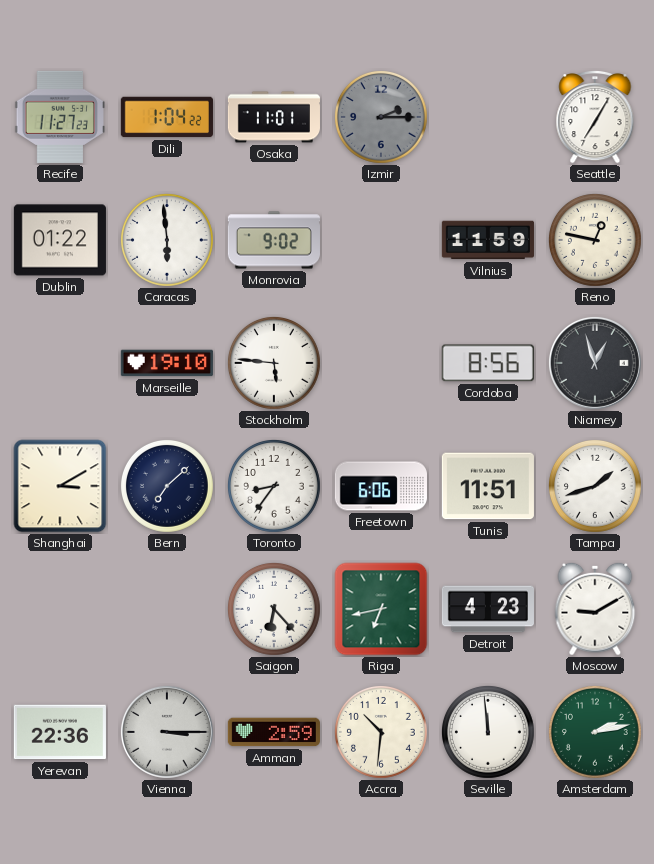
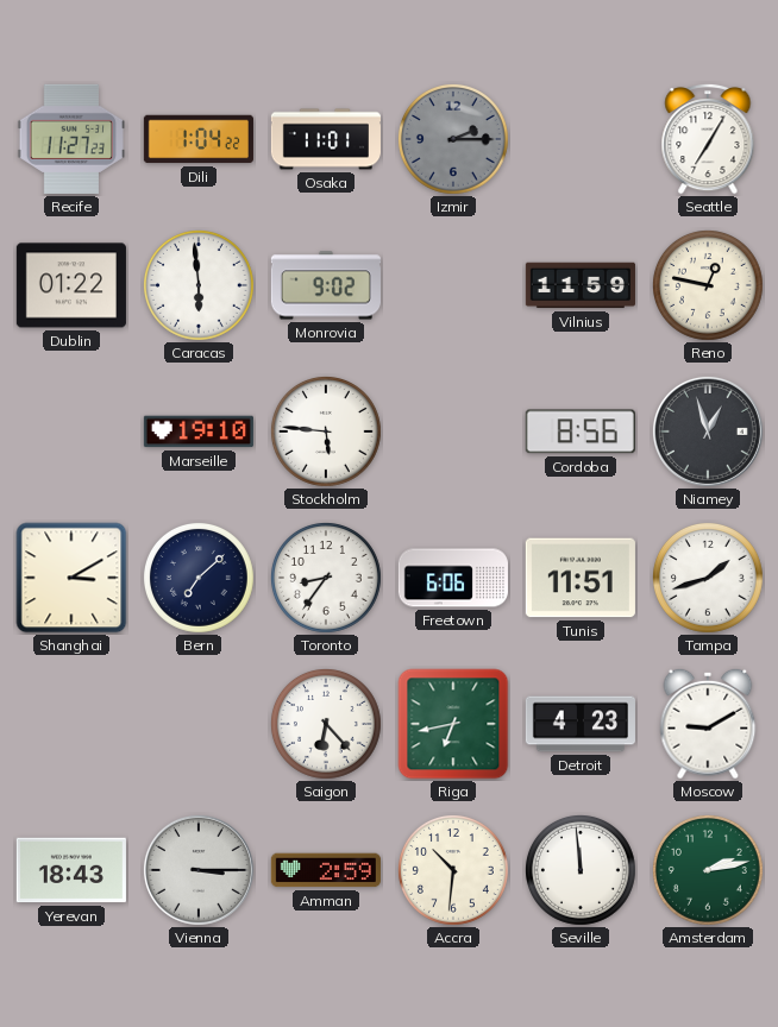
Yerevan: 22:36 -> 18:43
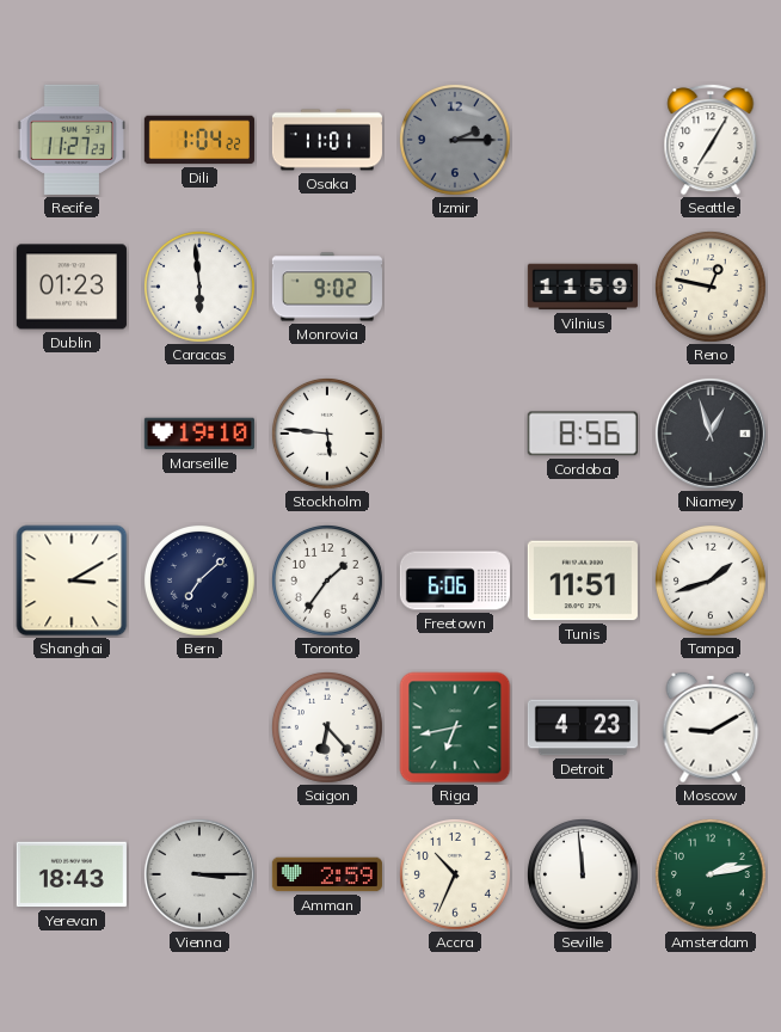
Dublin: 01:22 -> 01:23
Toronto: 8:36 -> 1:36
Accra: 10:31 -> 10:34
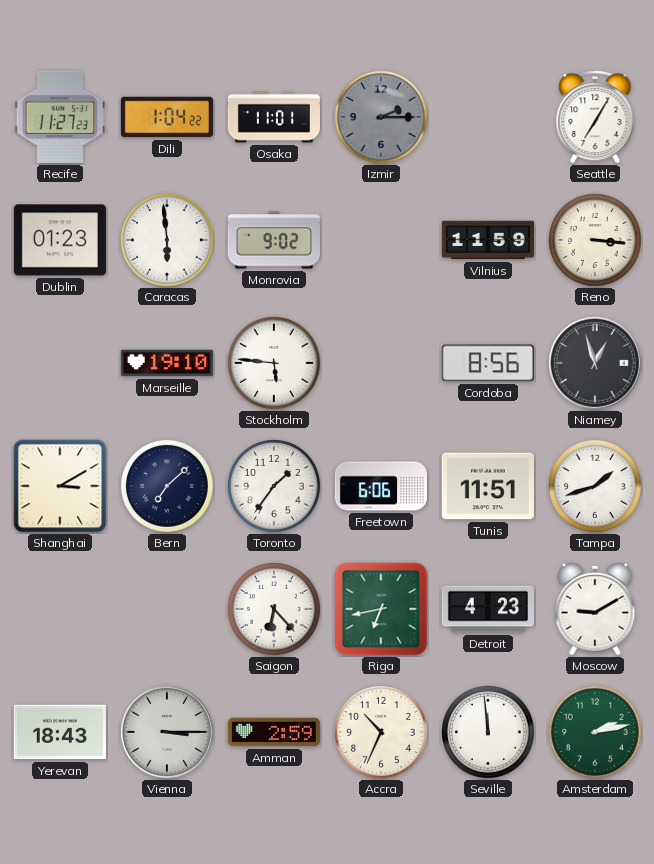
Reno: 12:47 -> 3:16
